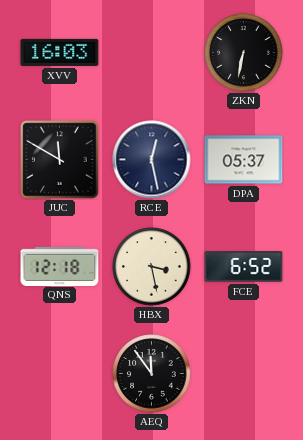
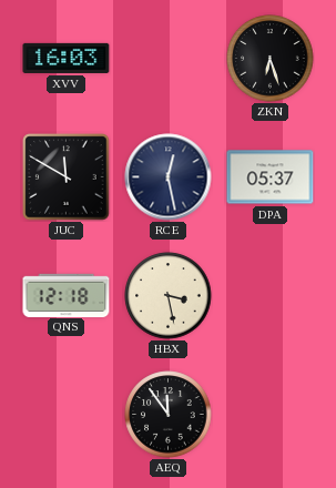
ZKN: 6:32 -> 6:27
FCE: 6:52 -> none
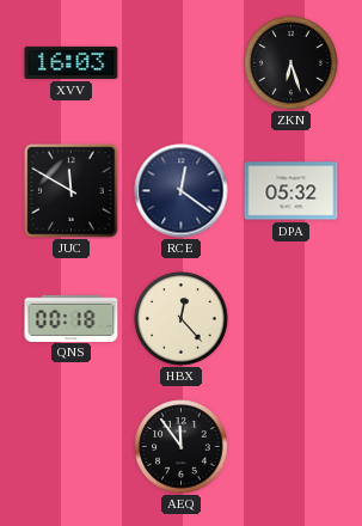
RCE: 12:28 -> 12:21
DPA: 05:37 -> 05:32
QNS: 12:18 -> 00:18
HBX: 3:28 -> 12:23
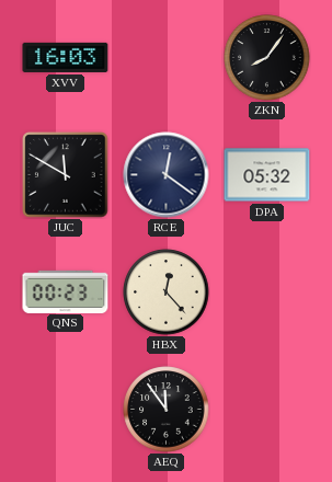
ZKN: 6:27 -> 8:06
QNS: 00:18 -> 00:23
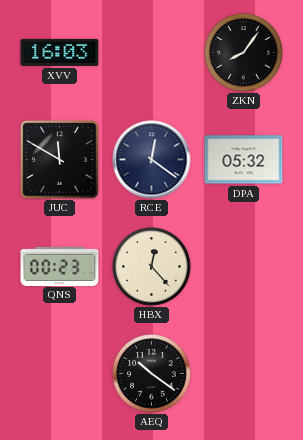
AEQ: 11:54 -> 10:21
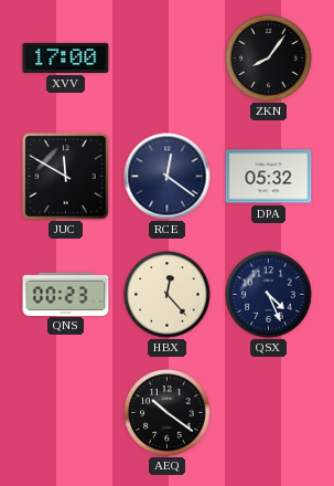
XVV: 16:03 -> 17:00
QSX: none -> 4:26
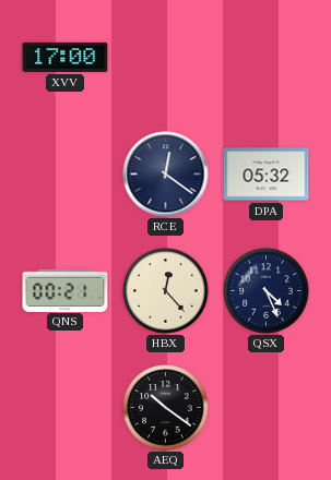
ZKN: 8:06 -> none
JUC: 11:50 -> none
QNS: 00:23 -> 00:21
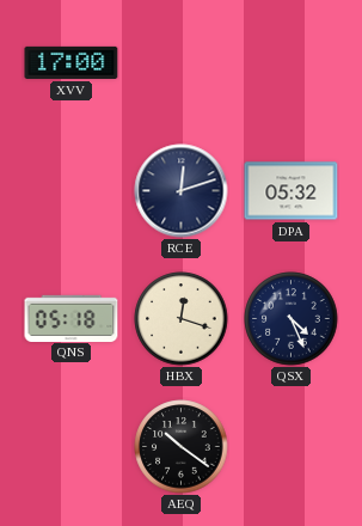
RCE: 12:21 -> 12:12
QNS: 00:21 -> 05:18
HBX: 12:23 -> 12:18
